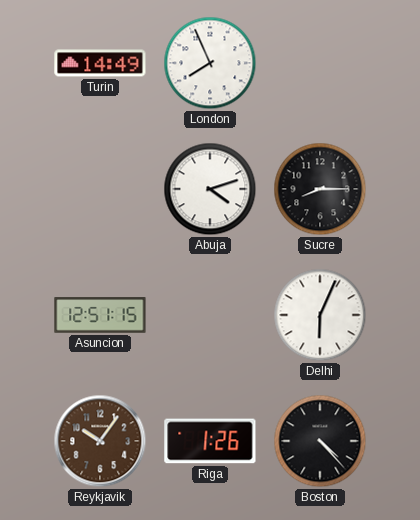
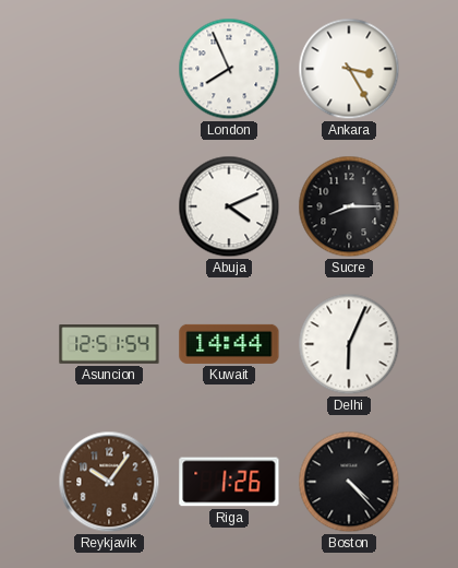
Turin: 14:49 -> none
Ankara: none -> 3:25
Abuja: 4:12 -> 4:11
Asuncion: 12:51:15 -> 12:51:54
Kuwait: none -> 14:44
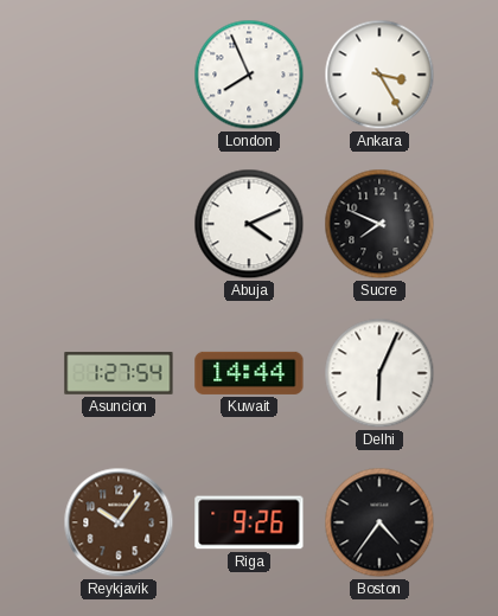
Sucre: 8:15 -> 7:49
Asuncion: 12:51 -> 1:27
Riga: 1:26 -> 9:26
Boston: 4:23 -> 4:36
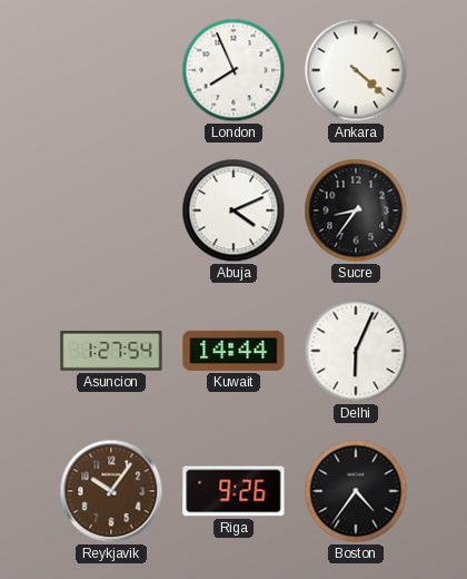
Ankara: 3:25 -> 4:22
Sucre: 7:49 -> 8:36
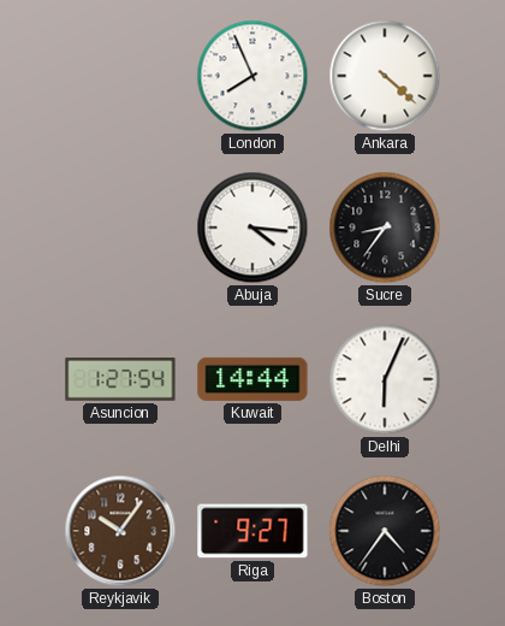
Abuja: 4:11 -> 4:16
Riga: 9:26 -> 9:27
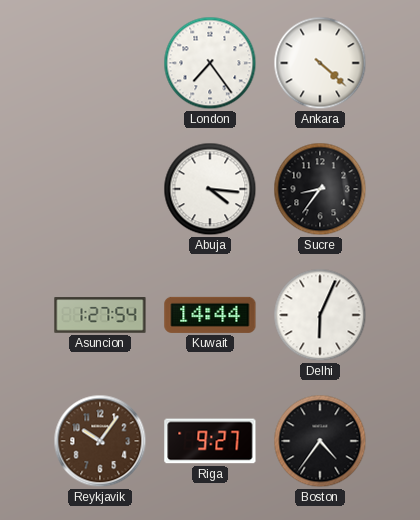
London: 7:56 -> 7:24
